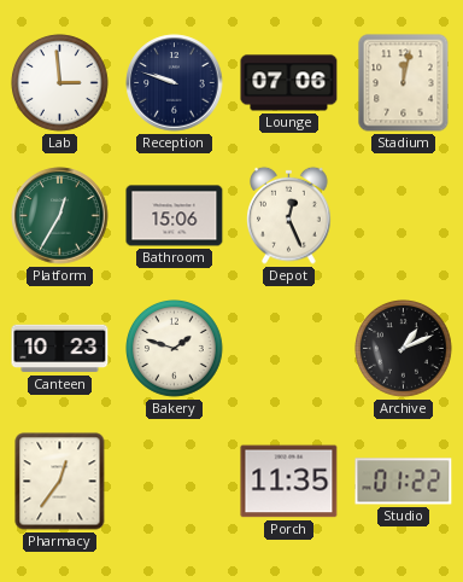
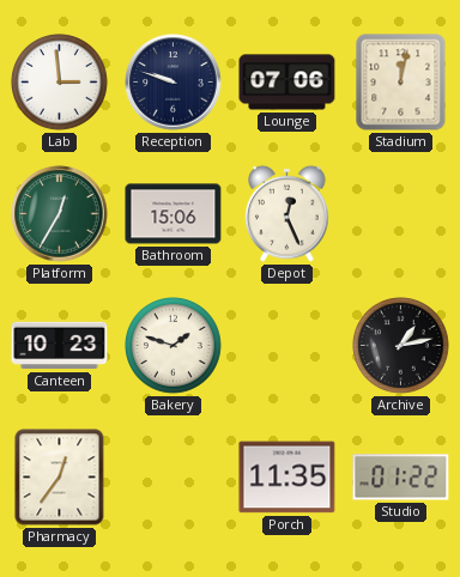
Archive: 1:11 -> 1:13
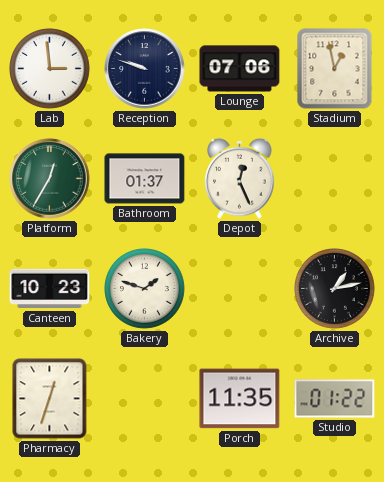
Stadium: 12:02 -> 12:58
Bathroom: 15:06 -> 01:37
Pharmacy: 12:36 -> 12:33
